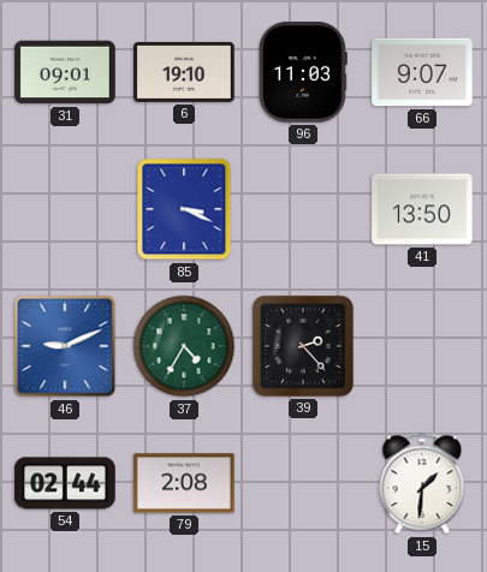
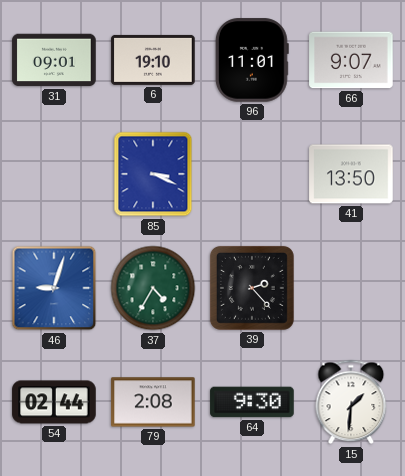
96: 11:03 -> 11:01
46: 9:11 -> 9:03
64: none -> 9:30
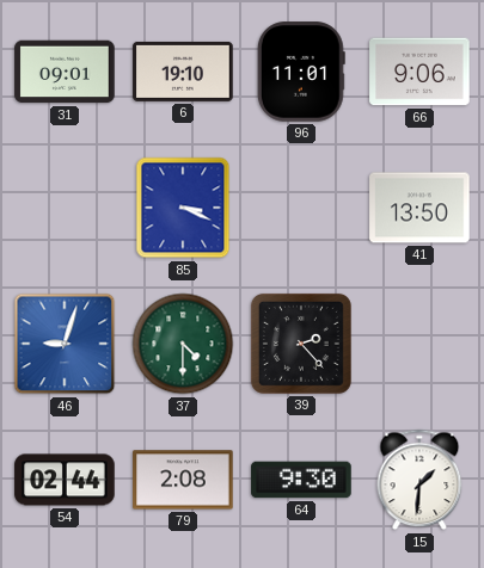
66: 9:07 -> 9:06
37: 4:35 -> 4:30
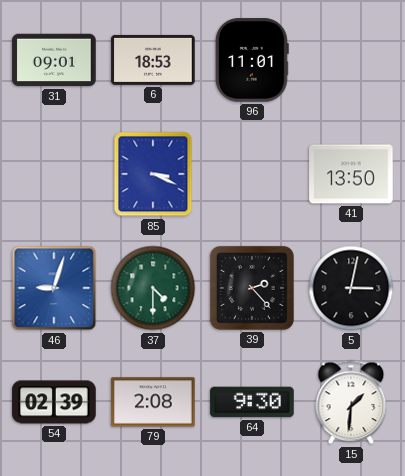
6: 19:10 -> 18:53
66: 9:06 -> none
5: none -> 3:02
54: 02:44 -> 02:39
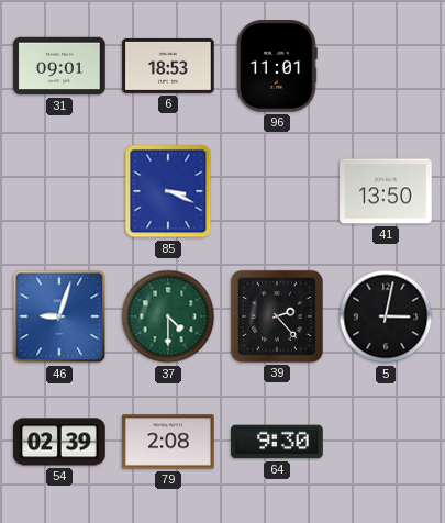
15: 1:31 -> none
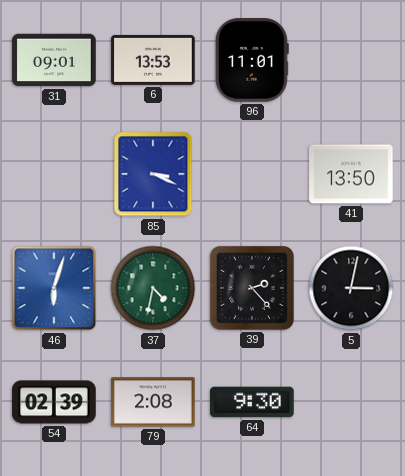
6: 18:53 -> 13:53
46: 9:03 -> 6:03
37: 4:30 -> 4:32
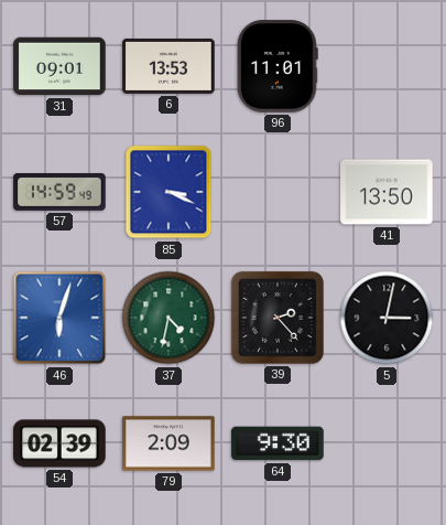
57: none -> 14:59
79: 2:08 -> 2:09
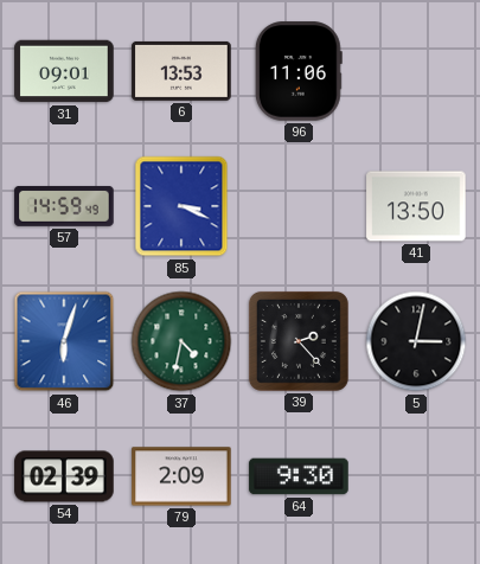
96: 11:01 -> 11:06
